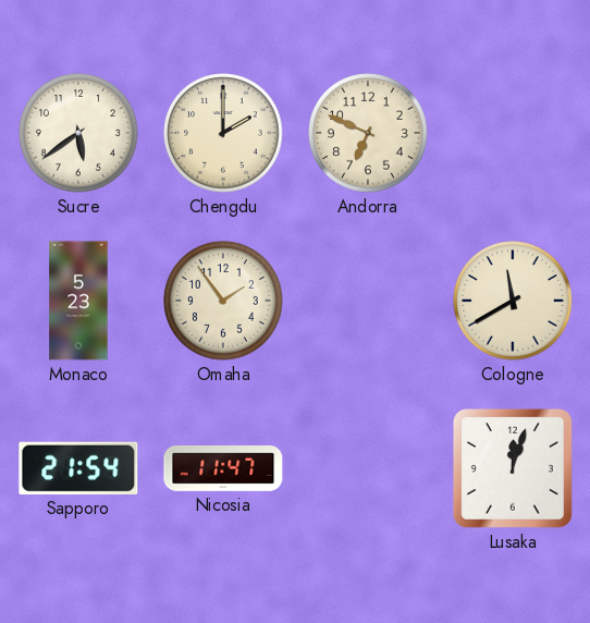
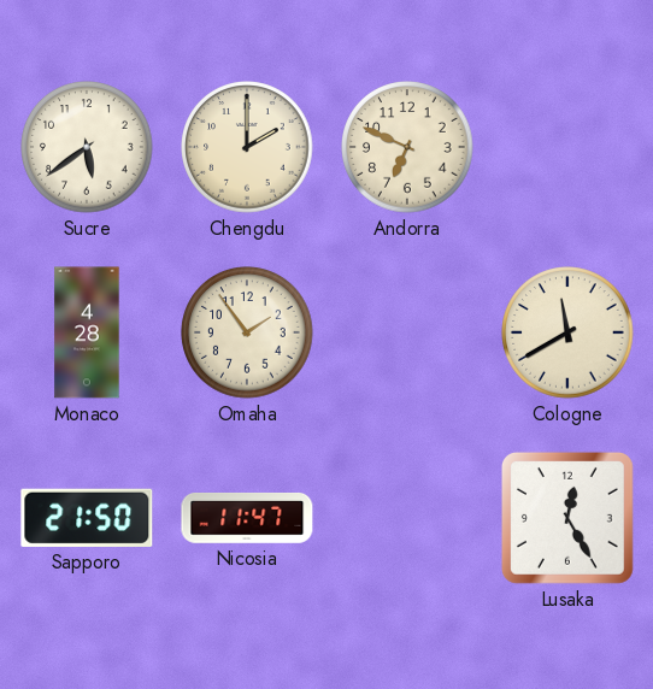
Monaco: 5:23 -> 4:28
Sapporo: 21:54 -> 21:50
Lusaka: 12:03 -> 12:25
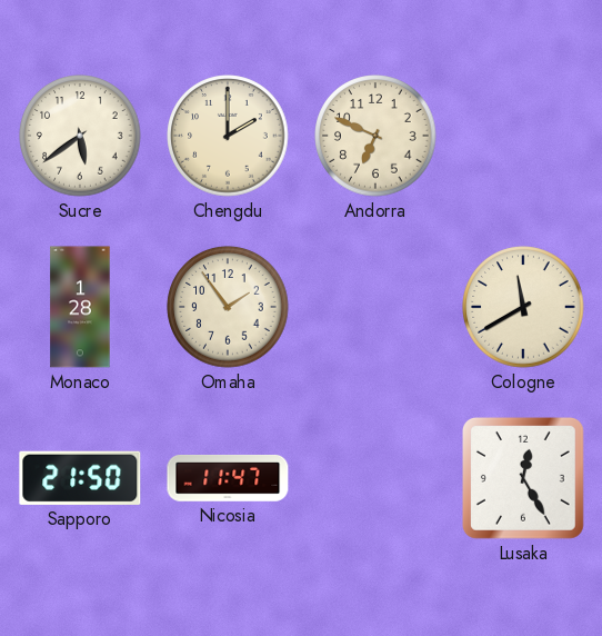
Monaco: 4:28 -> 1:28
